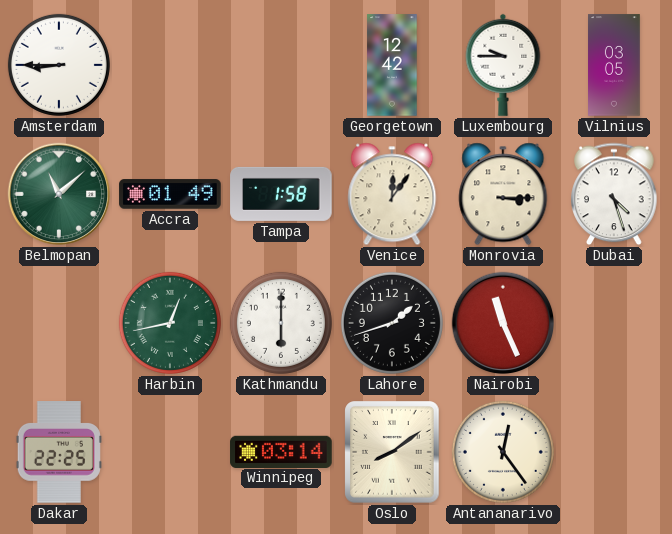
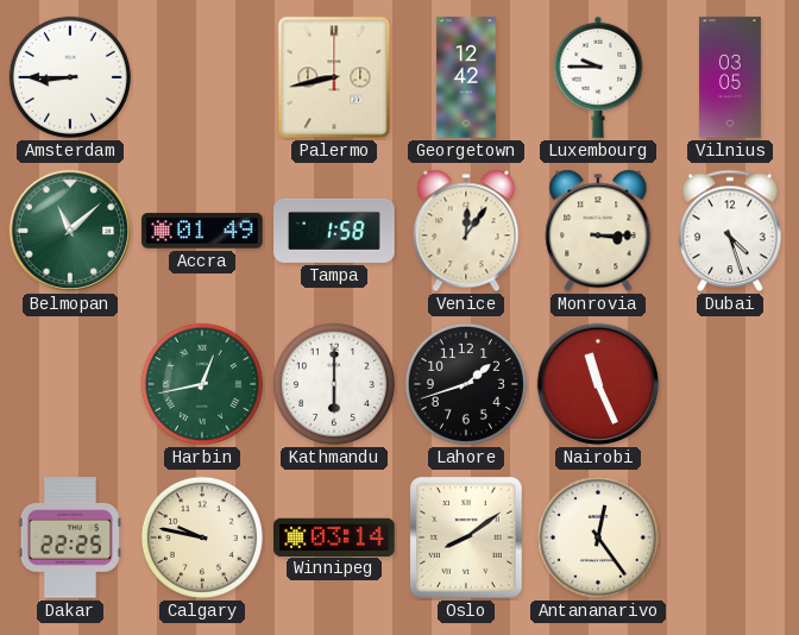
Palermo: none -> 8:43
Calgary: none -> 9:47
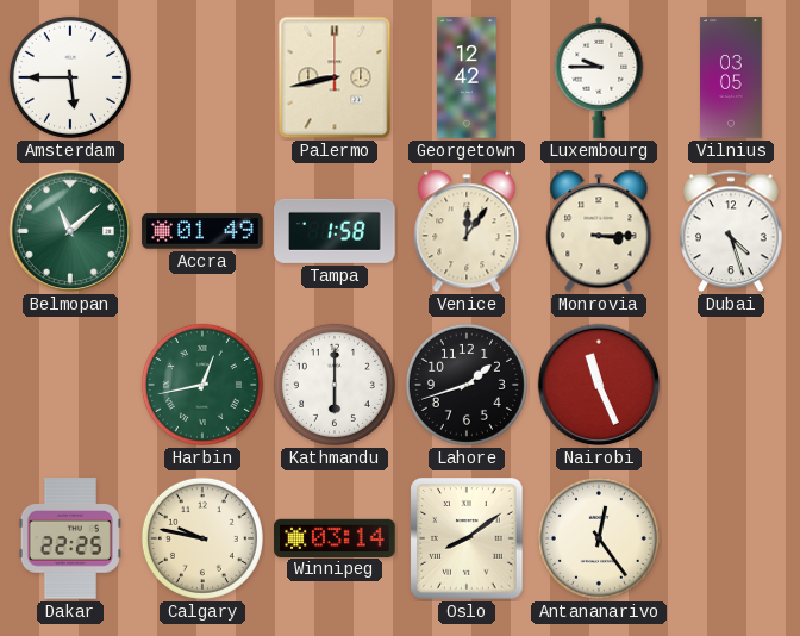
Amsterdam: 8:45 -> 5:45
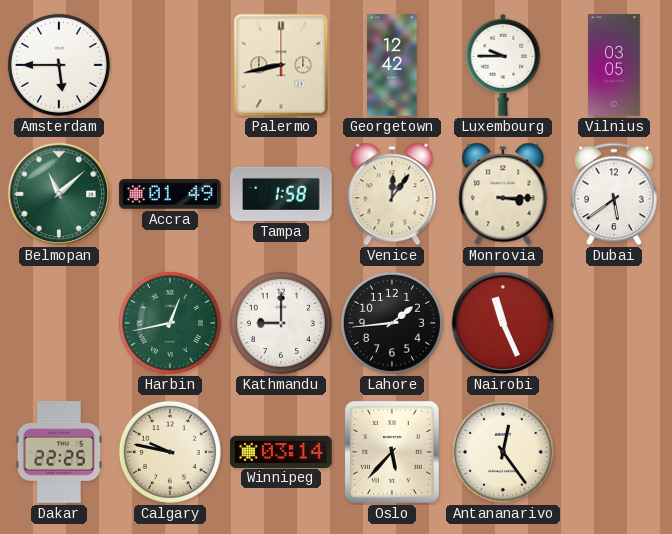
Dubai: 4:27 -> 5:39
Kathmandu: 6:00 -> 9:00
Lahore: 1:42 -> 1:44
Oslo: 8:09 -> 5:37
